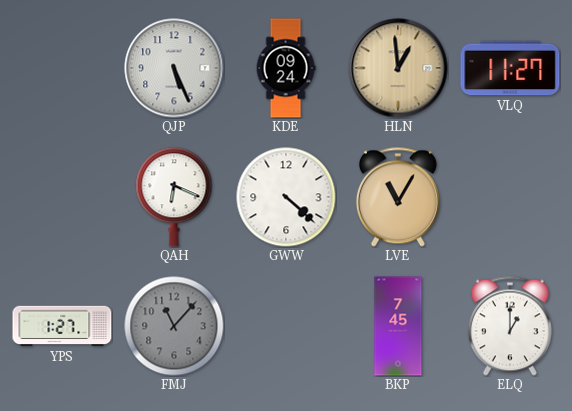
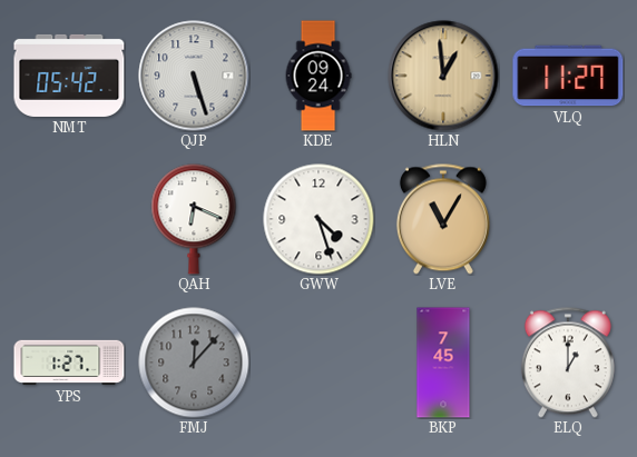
NMT: none -> 05:42
QJP: 5:26 -> 5:27
GWW: 4:22 -> 4:27
FMJ: 11:07 -> 12:07
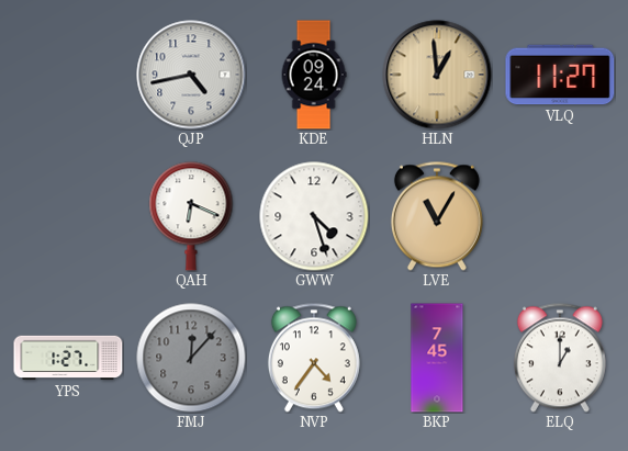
NMT: 05:42 -> none
QJP: 5:27 -> 4:43
NVP: none -> 4:36
